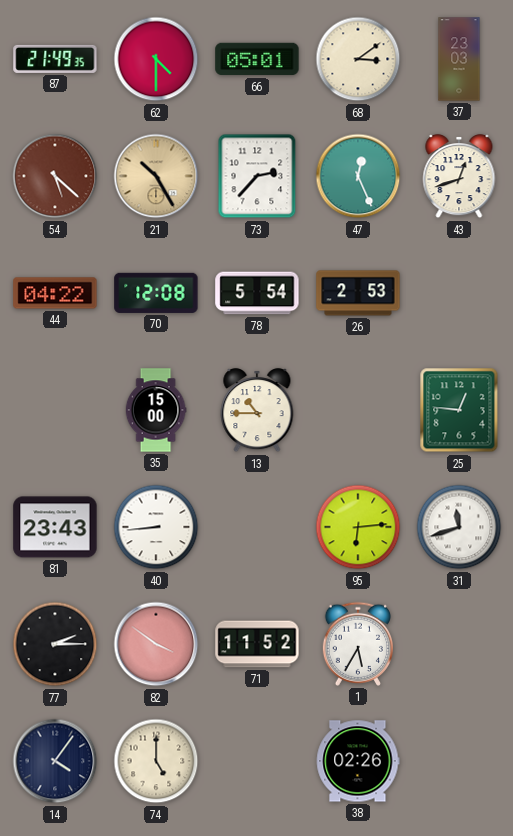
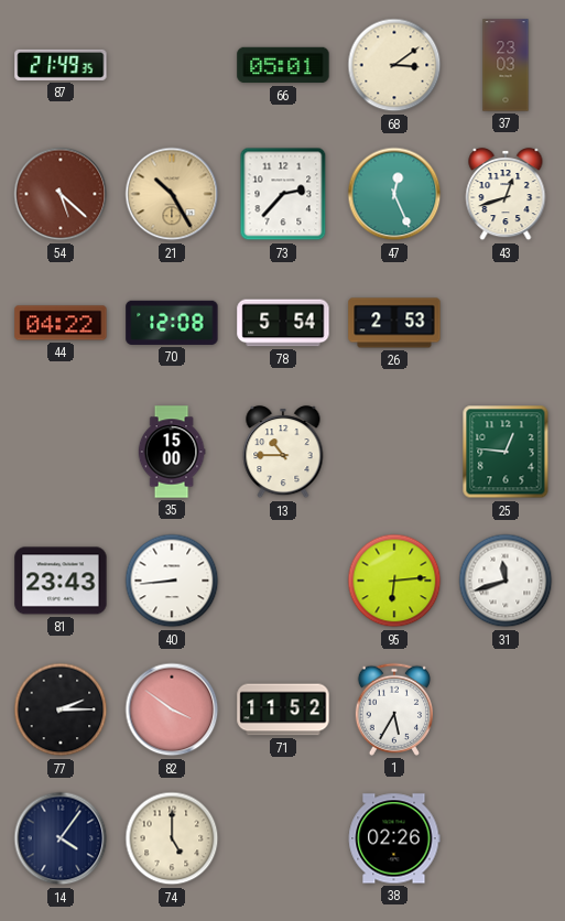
62: 4:30 -> none
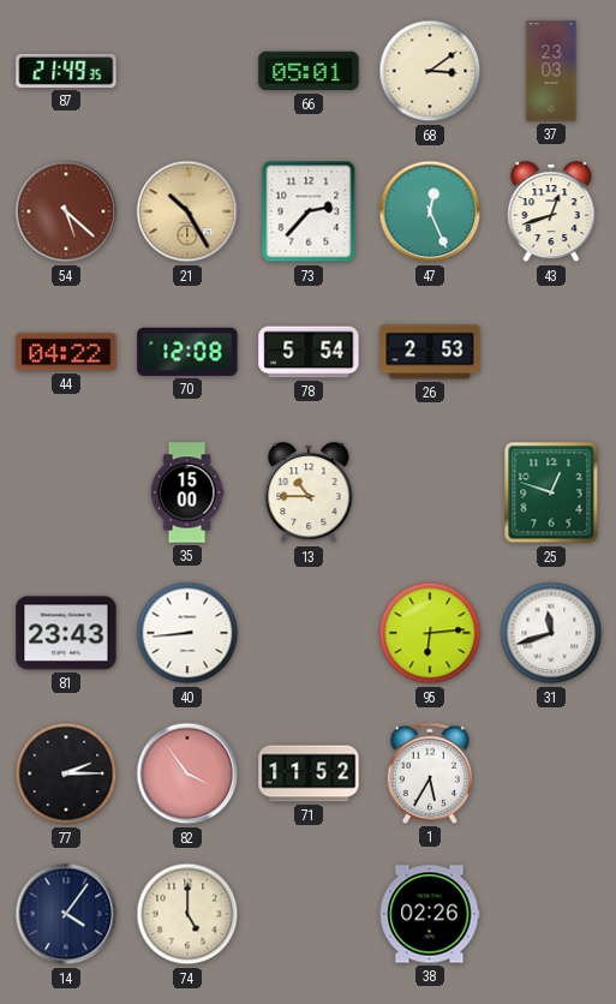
25: 12:46 -> 12:48
82: 3:51 -> 3:54
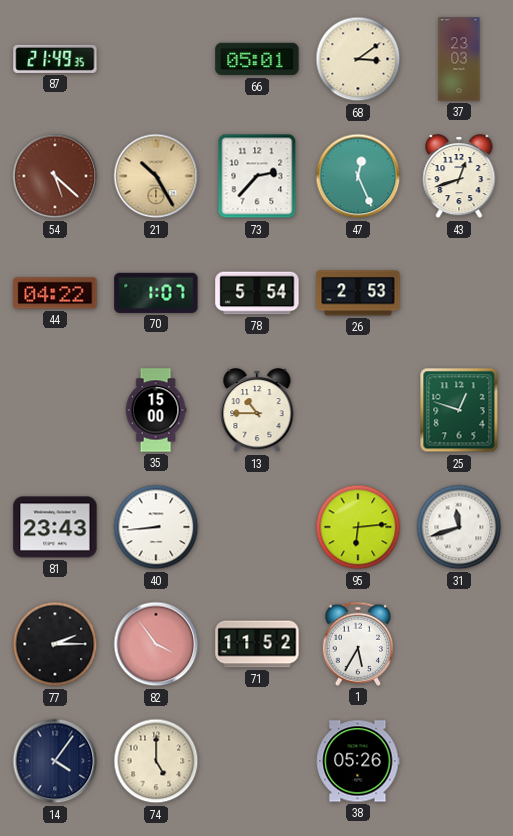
70: 12:08 -> 1:07
38: 02:26 -> 05:26
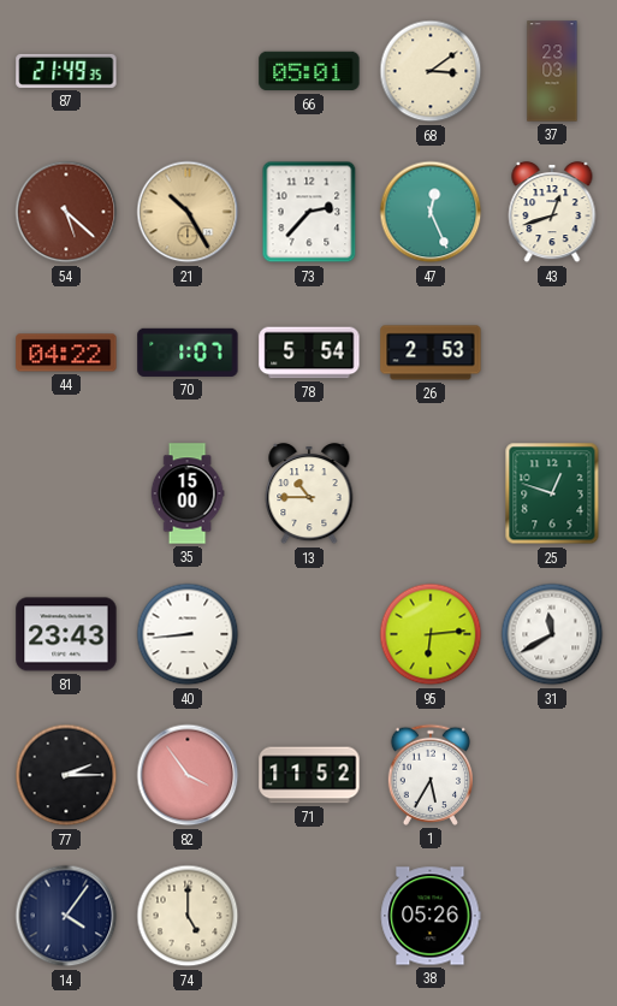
31: 11:42 -> 11:40
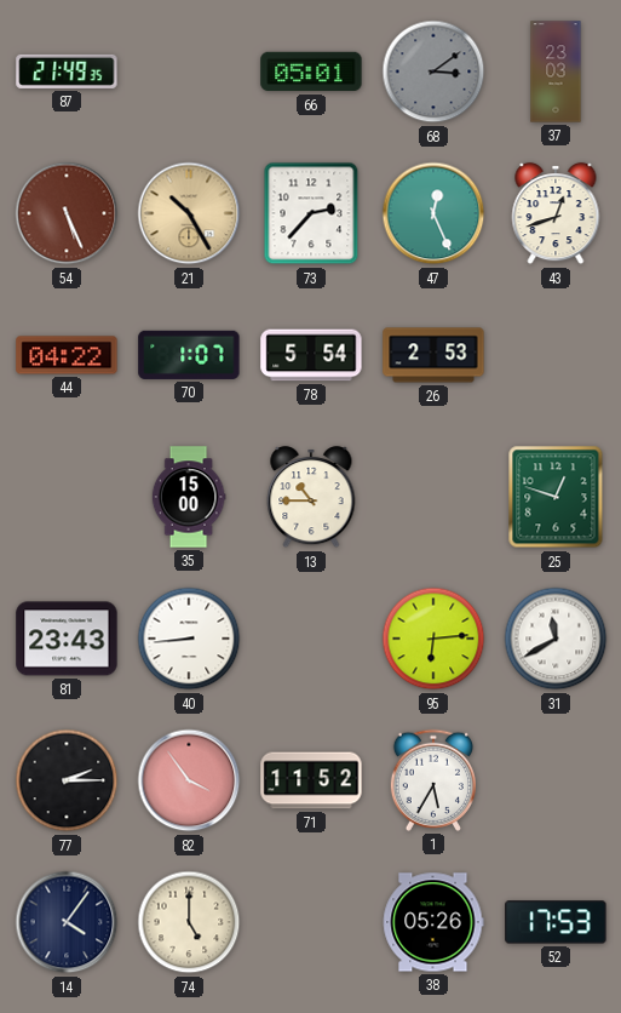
68 dial: cream -> grey
54: 5:22 -> 5:26
52: none -> 17:53
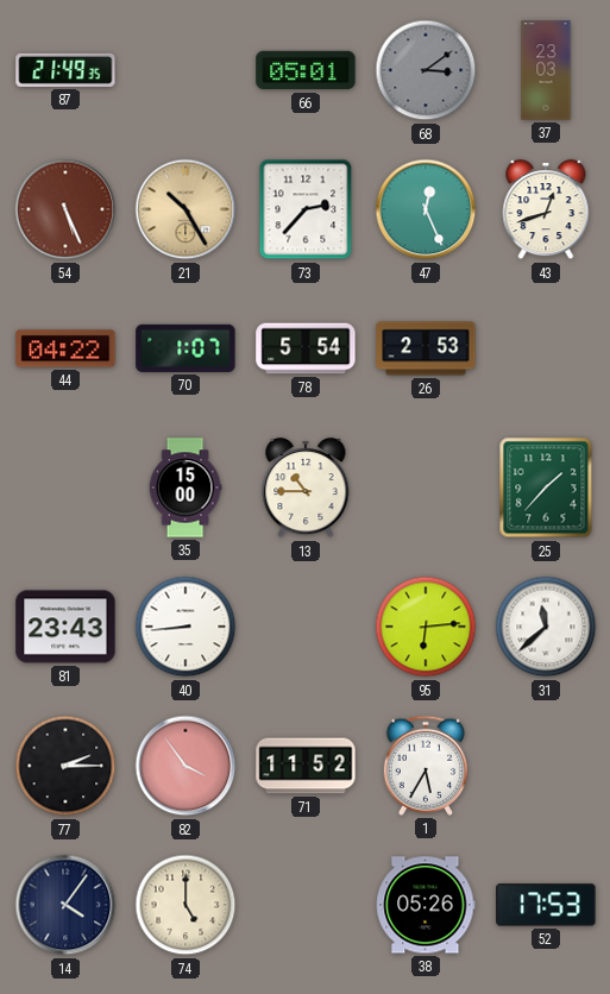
25: 12:48 -> 1:37
31: 11:40 -> 11:38
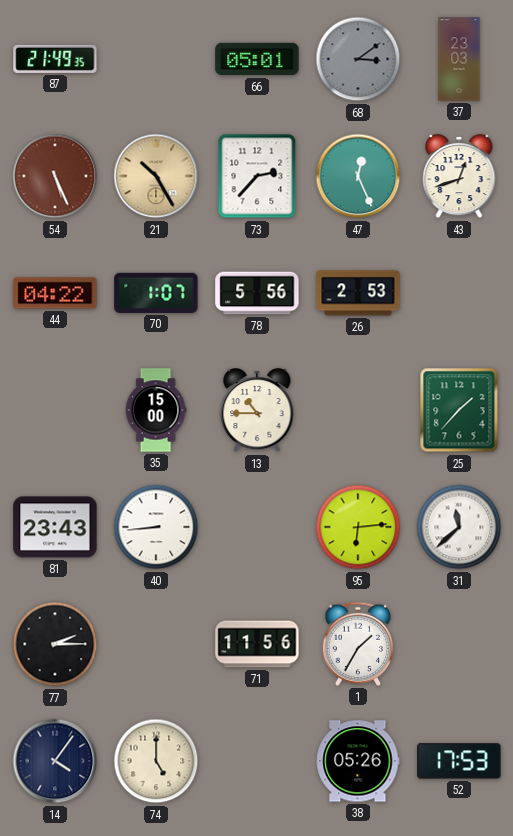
78: 5:54 -> 5:56
82: 3:54 -> none
71: 11:52 -> 11:56
1: 5:35 -> 1:35
